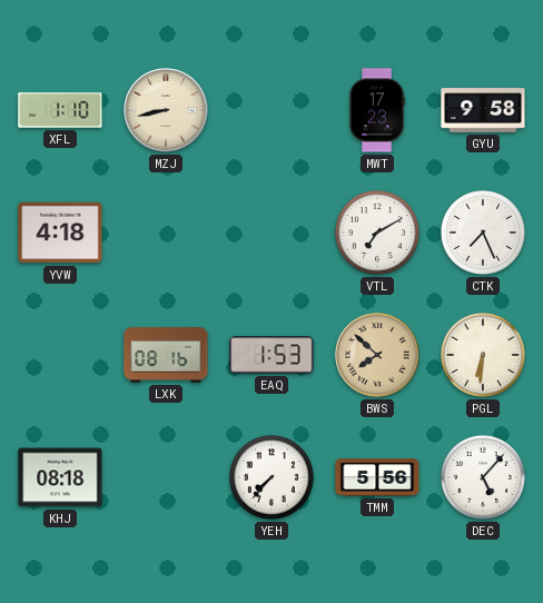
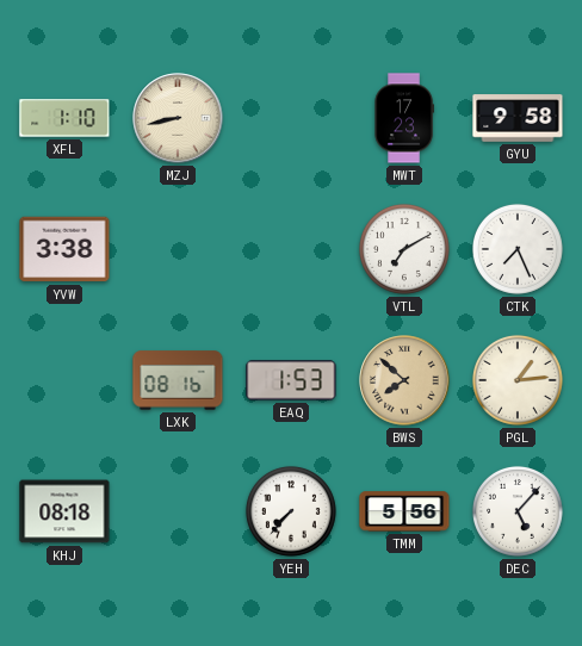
YVW: 4:18 -> 3:38
PGL: 6:31 -> 1:14
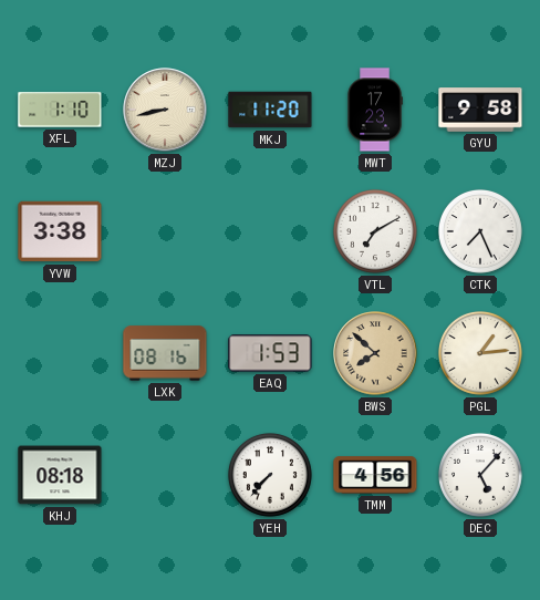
MKJ: none -> 11:20
TMM: 5:56 -> 4:56
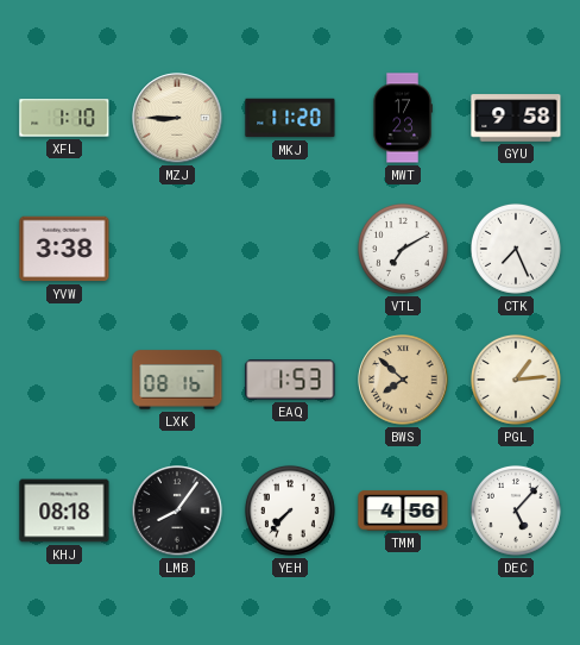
MZJ: 8:43 -> 8:45
LMB: none -> 8:06
